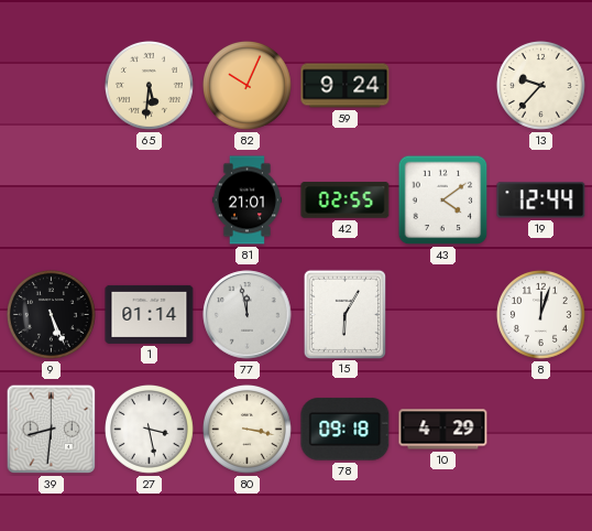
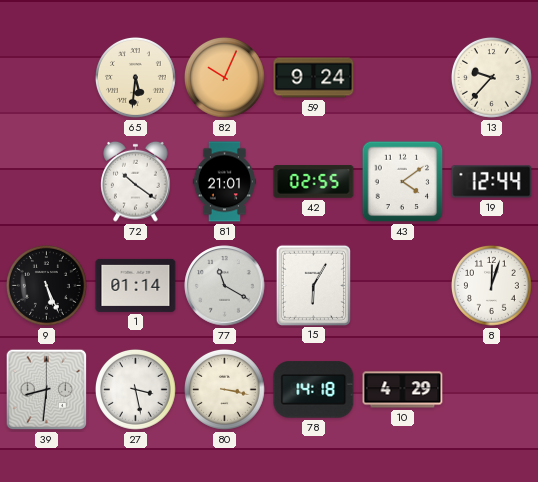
72: none -> 10:21
77: 11:58 -> 11:20
78: 09:18 -> 14:18
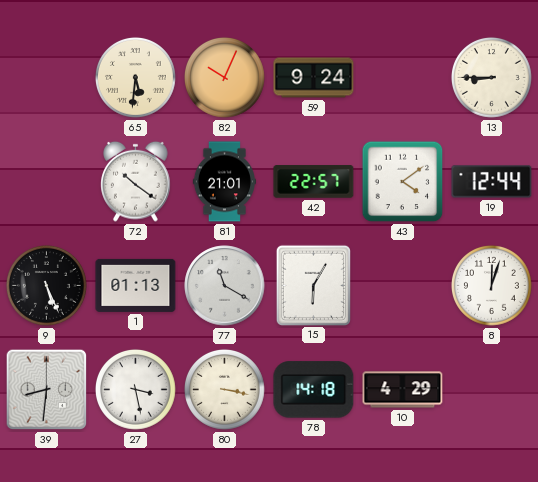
13: 9:37 -> 8:45
42: 02:55 -> 22:57
1: 01:14 -> 01:13
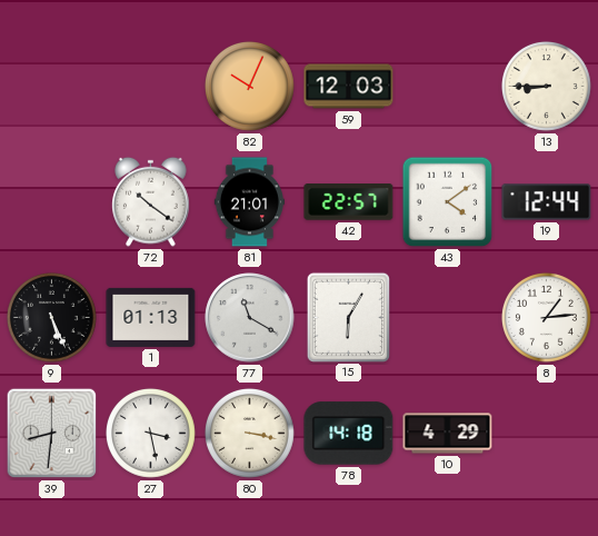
65: 5:31 -> none
59: 9:24 -> 12:03
8: 12:03 -> 1:14
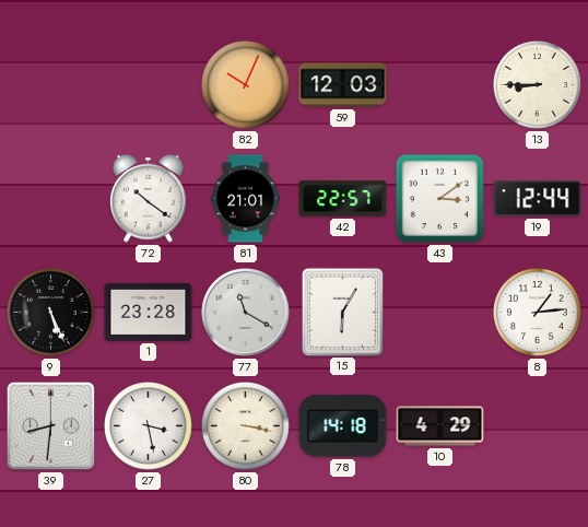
43: 4:09 -> 3:09
1: 01:13 -> 23:28
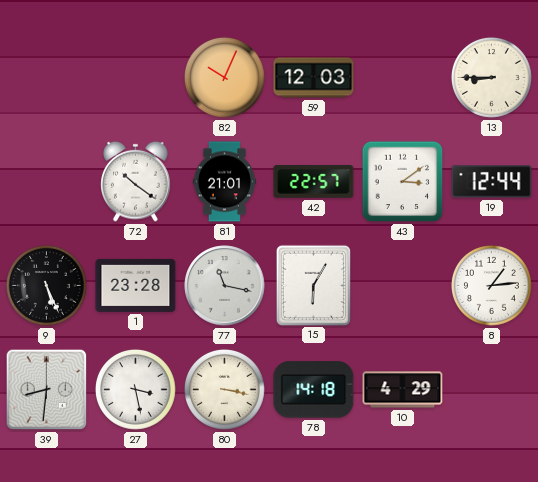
77: 11:20 -> 11:17
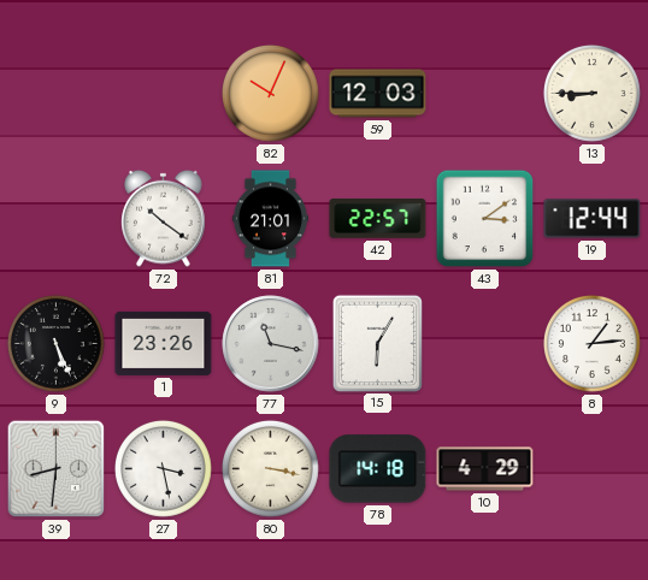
1: 23:28 -> 23:26
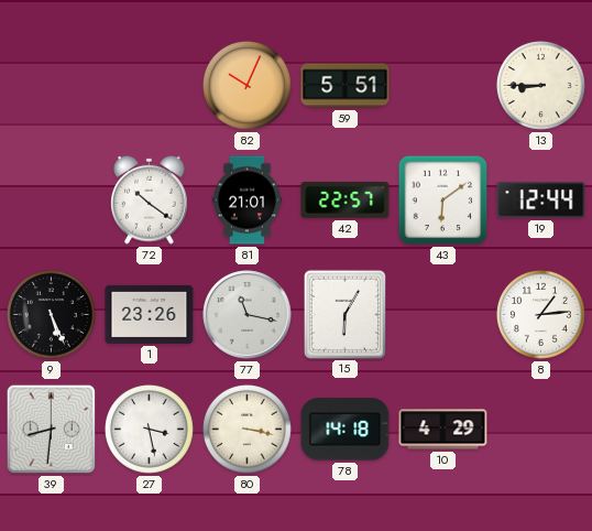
59: 12:03 -> 5:51
43: 3:09 -> 6:09
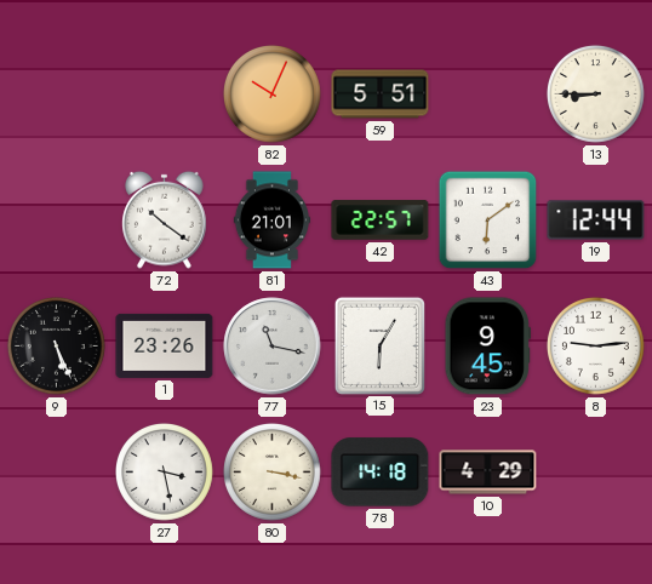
23: none -> 9:45
8: 1:14 -> 9:14
39: 8:31 -> none
